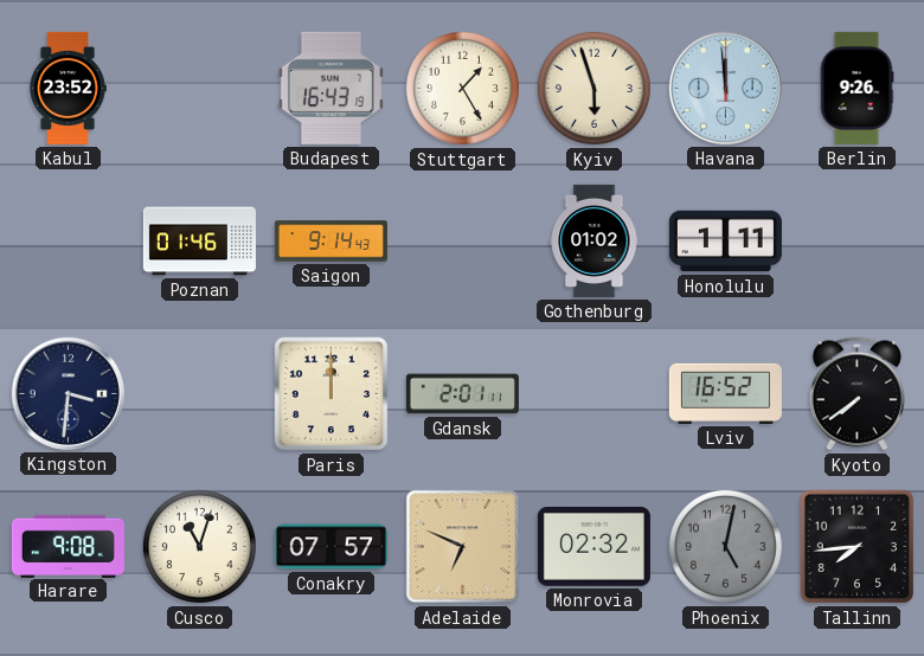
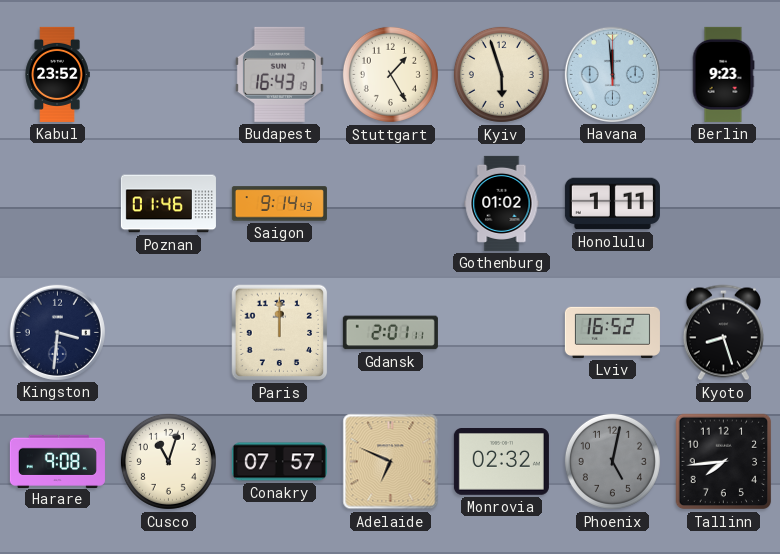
Berlin: 9:26 -> 9:23
Kyoto: 7:39 -> 8:27
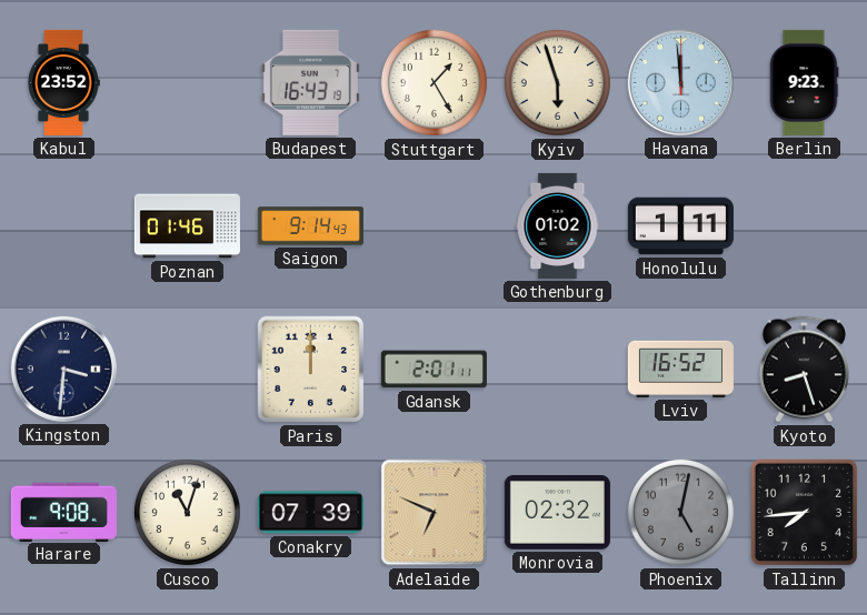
Conakry: 07:57 -> 07:39
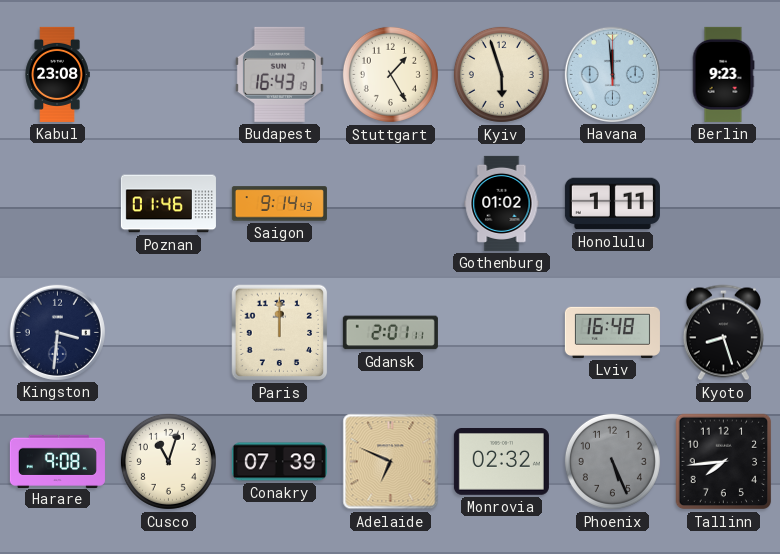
Kabul: 23:52 -> 23:08
Lviv: 16:52 -> 16:48
Phoenix: 5:02 -> 5:26
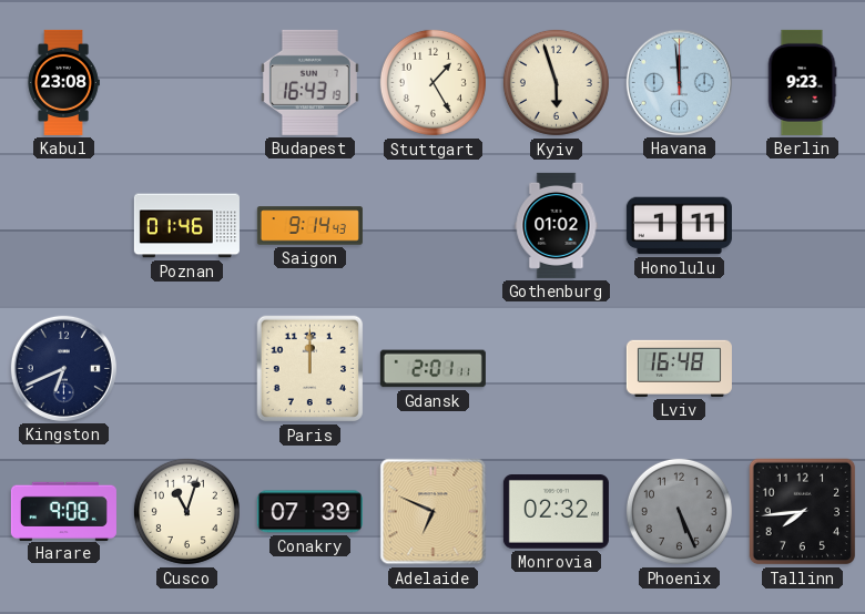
Kingston: 3:31 -> 6:41
Kyoto: 8:27 -> none
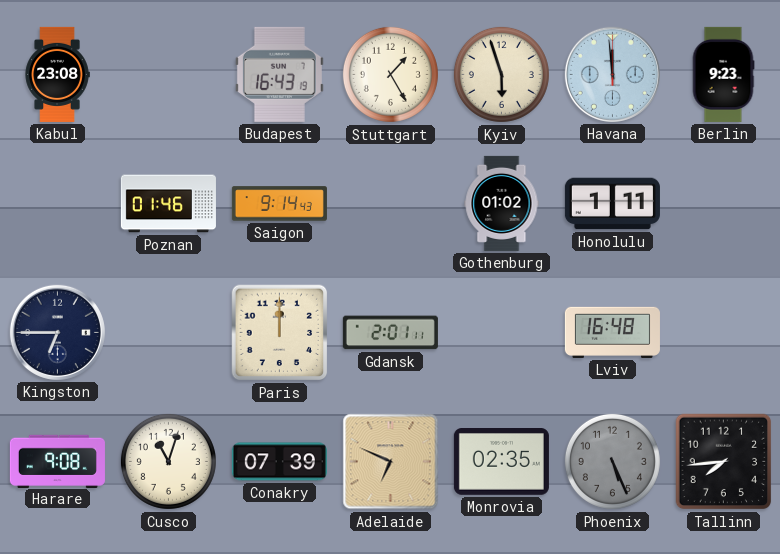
Kingston: 6:41 -> 6:45
Monrovia: 02:32 -> 02:35
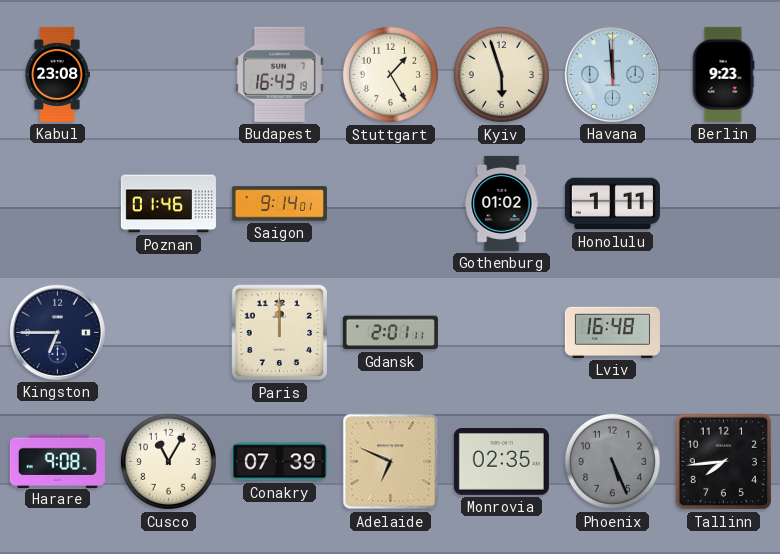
Saigon: 9:14:43 -> 9:14:01
Cusco: 11:03 -> 11:05
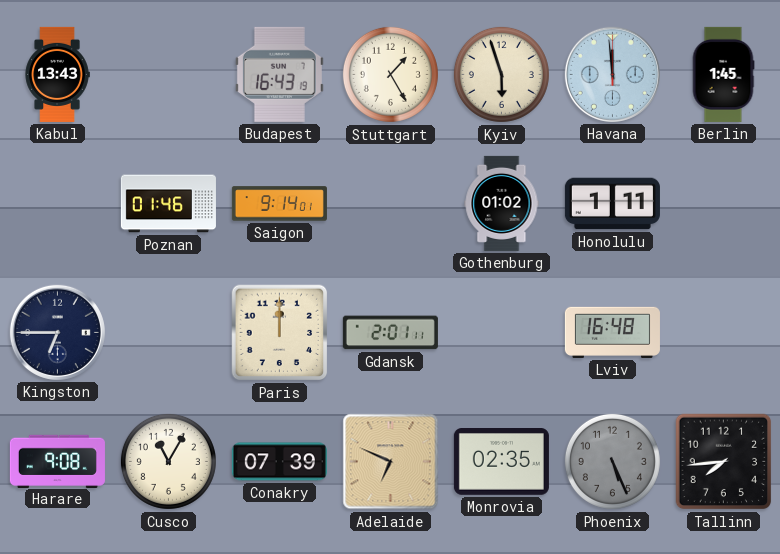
Kabul: 23:08 -> 13:43
Berlin: 9:23 -> 1:45
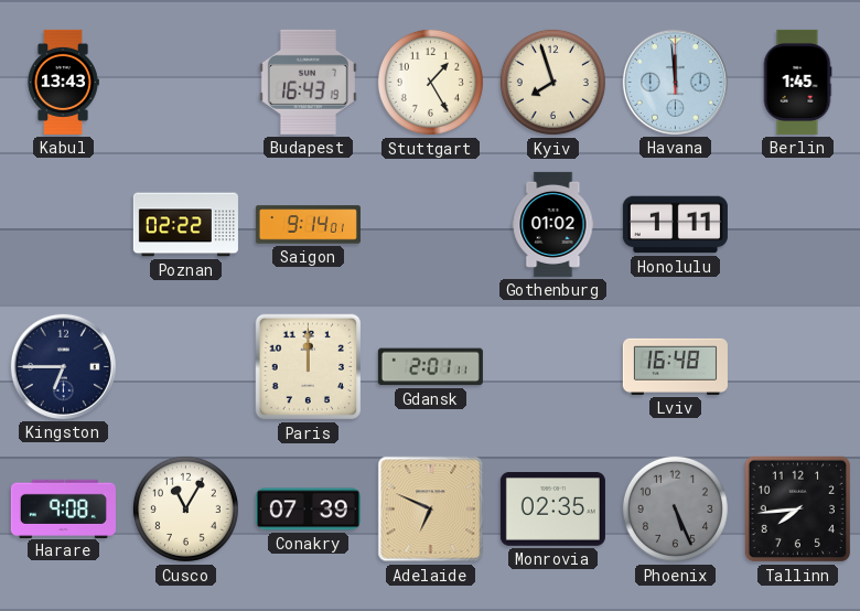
Kyiv: 5:57 -> 7:57
Poznan: 01:46 -> 02:22
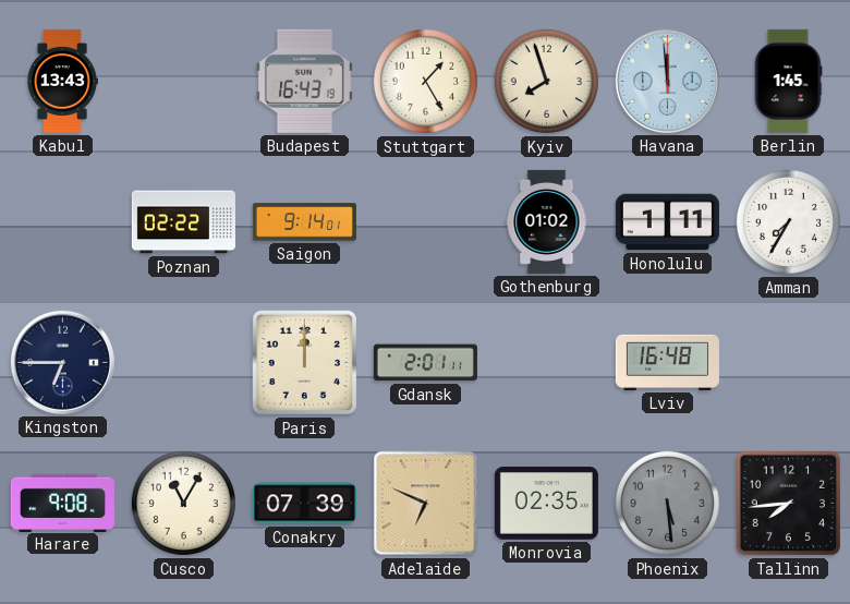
Amman: none -> 7:35
Phoenix: 5:26 -> 5:29
